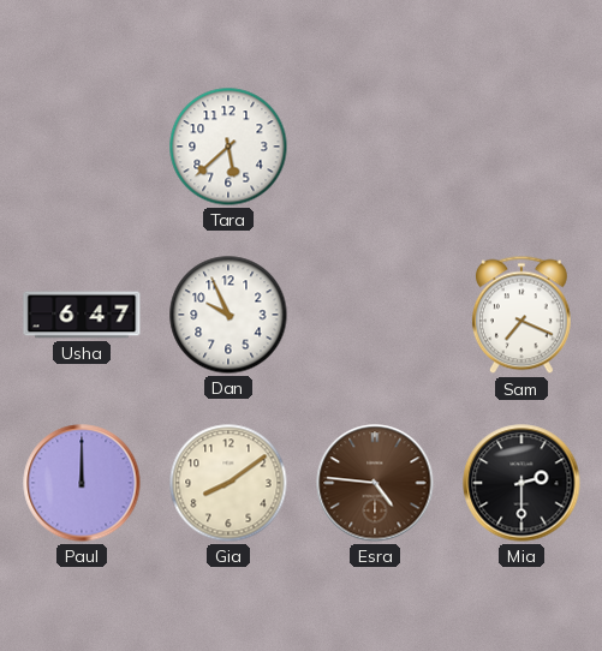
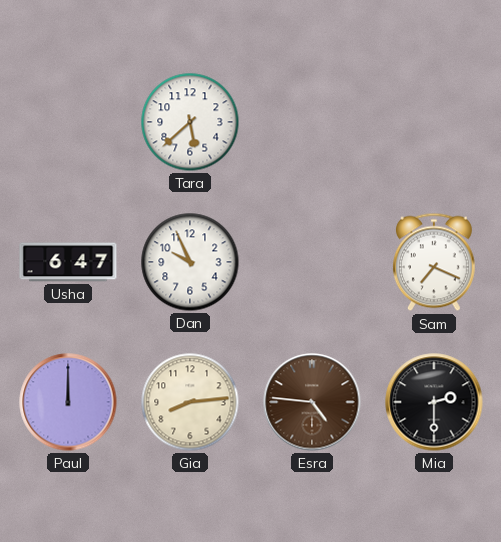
Gia: 8:09 -> 8:14
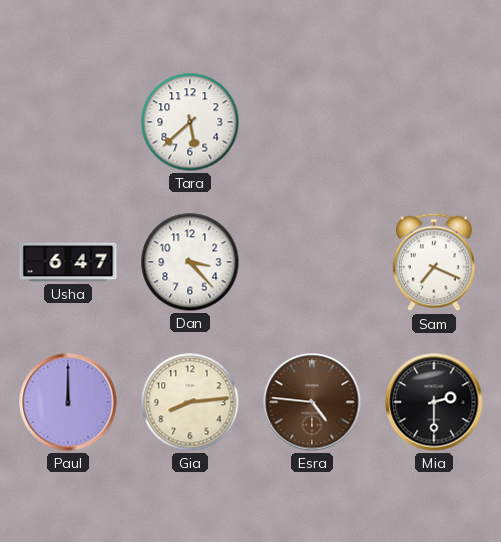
Dan: 9:56 -> 3:23
